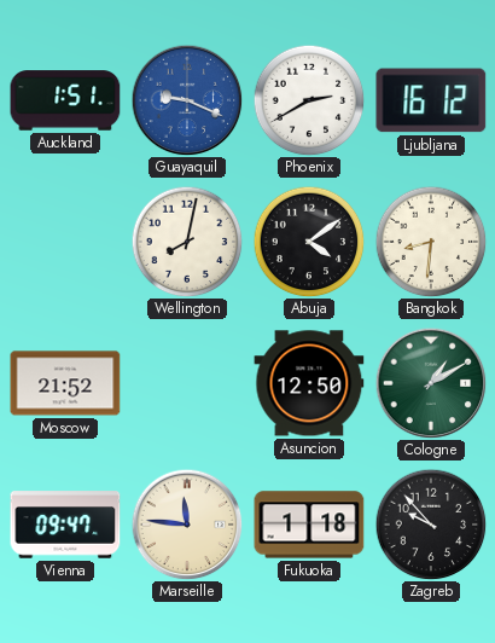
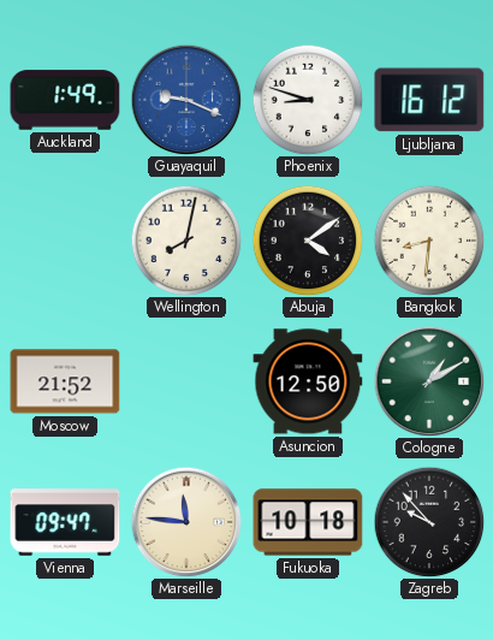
Auckland: 1:51 -> 1:49
Phoenix: 2:40 -> 8:48
Fukuoka: 1:18 -> 10:18
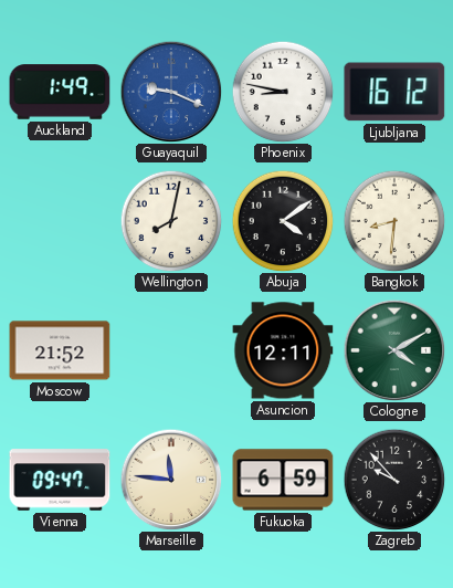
Phoenix: 8:48 -> 8:47
Asuncion: 12:50 -> 12:11
Cologne: 1:10 -> 4:10
Fukuoka: 10:18 -> 6:59
